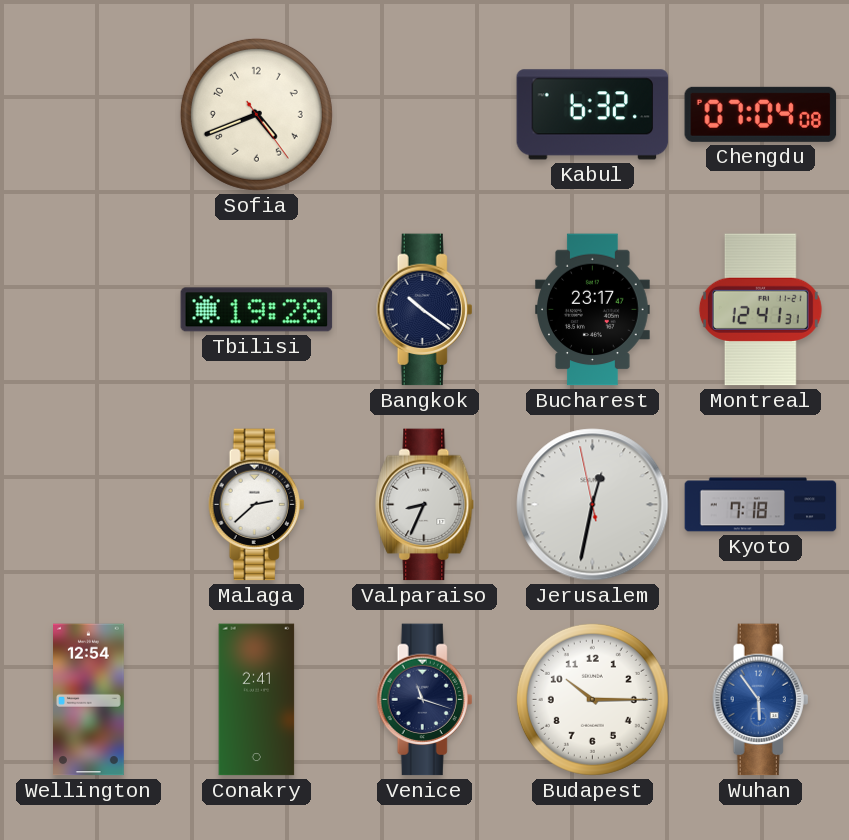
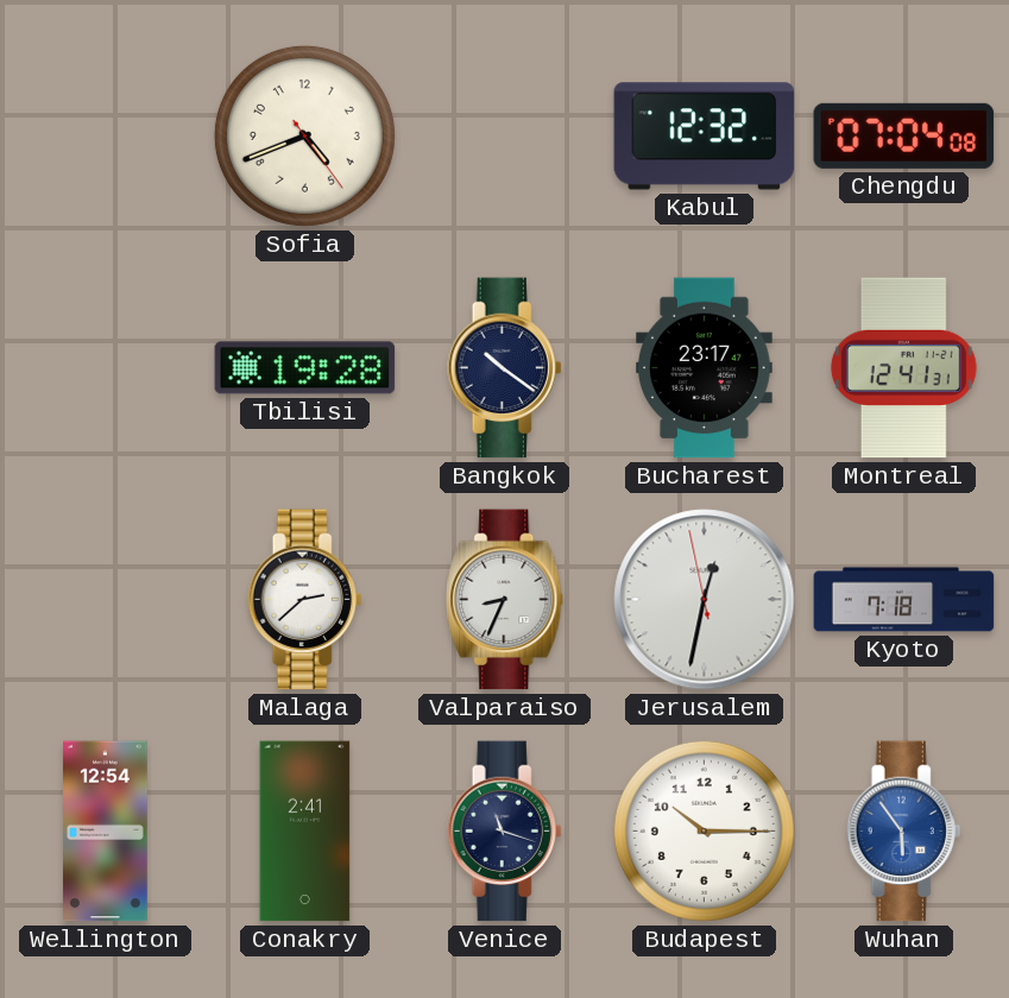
Kabul: 6:32 -> 12:32
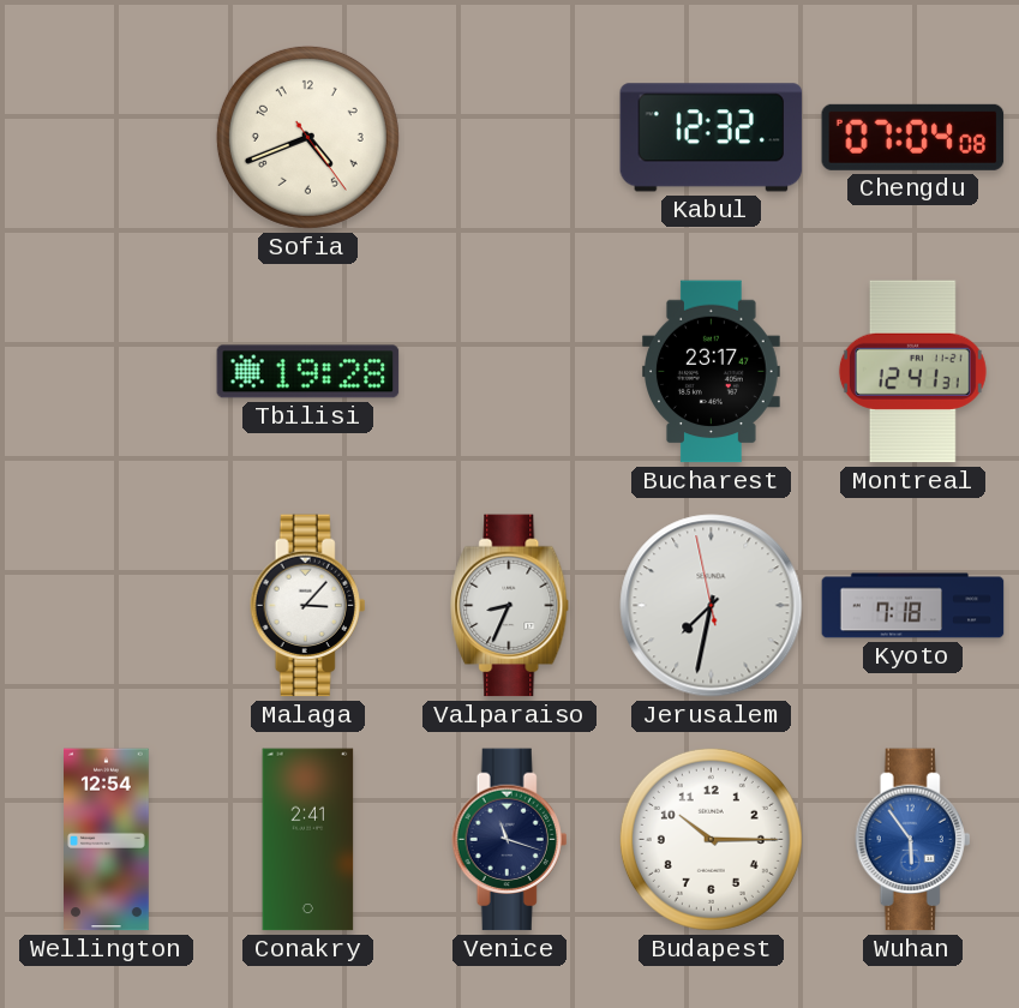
Bangkok: 10:21 -> none
Malaga: 2:38 -> 3:07
Jerusalem: 12:31 -> 7:31
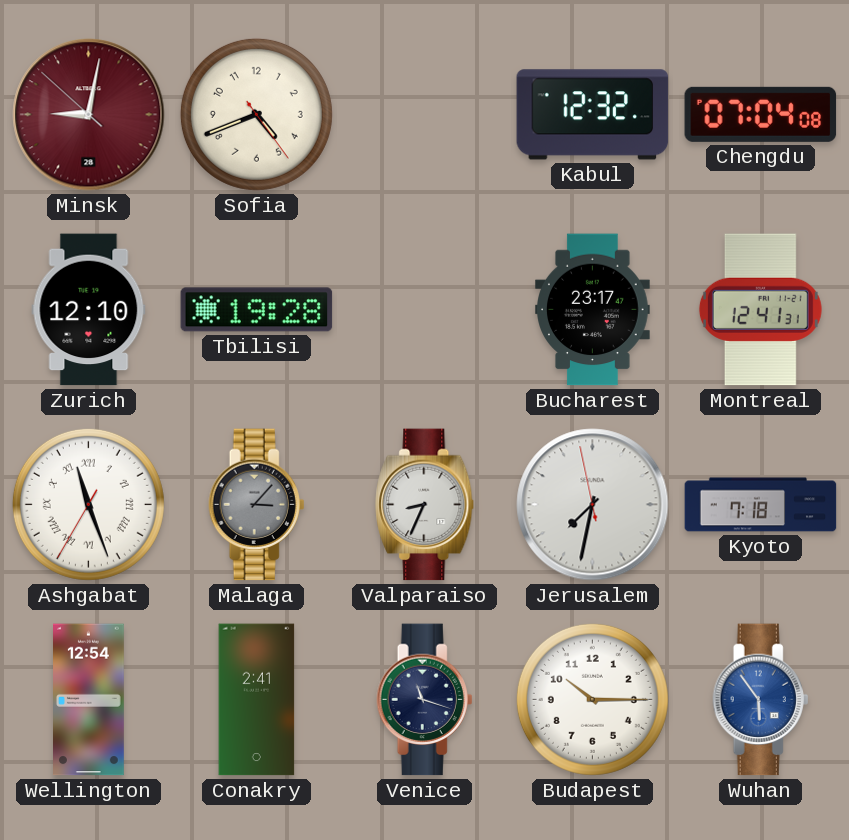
Minsk: none -> 9:01
Zurich: none -> 12:10
Ashgabat: none -> 11:26
Malaga dial: white -> grey
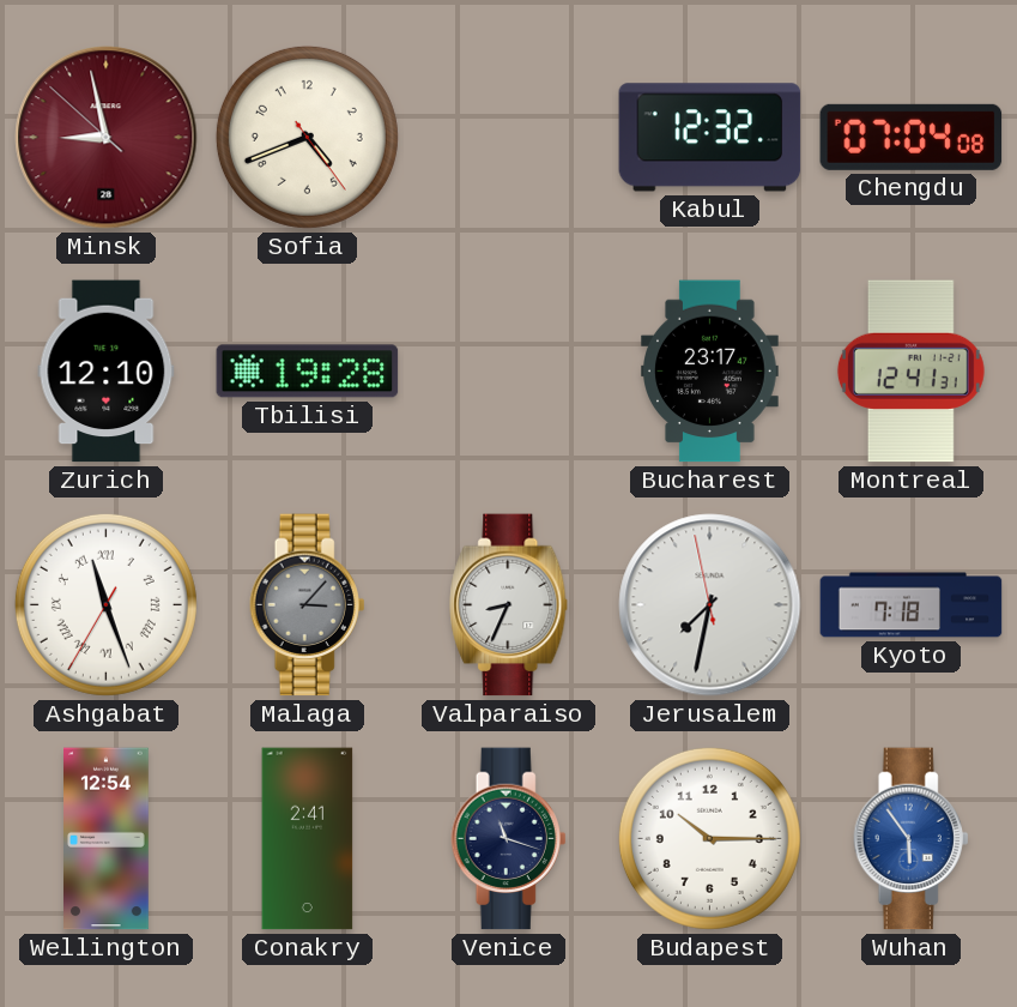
Minsk: 9:01 -> 8:57
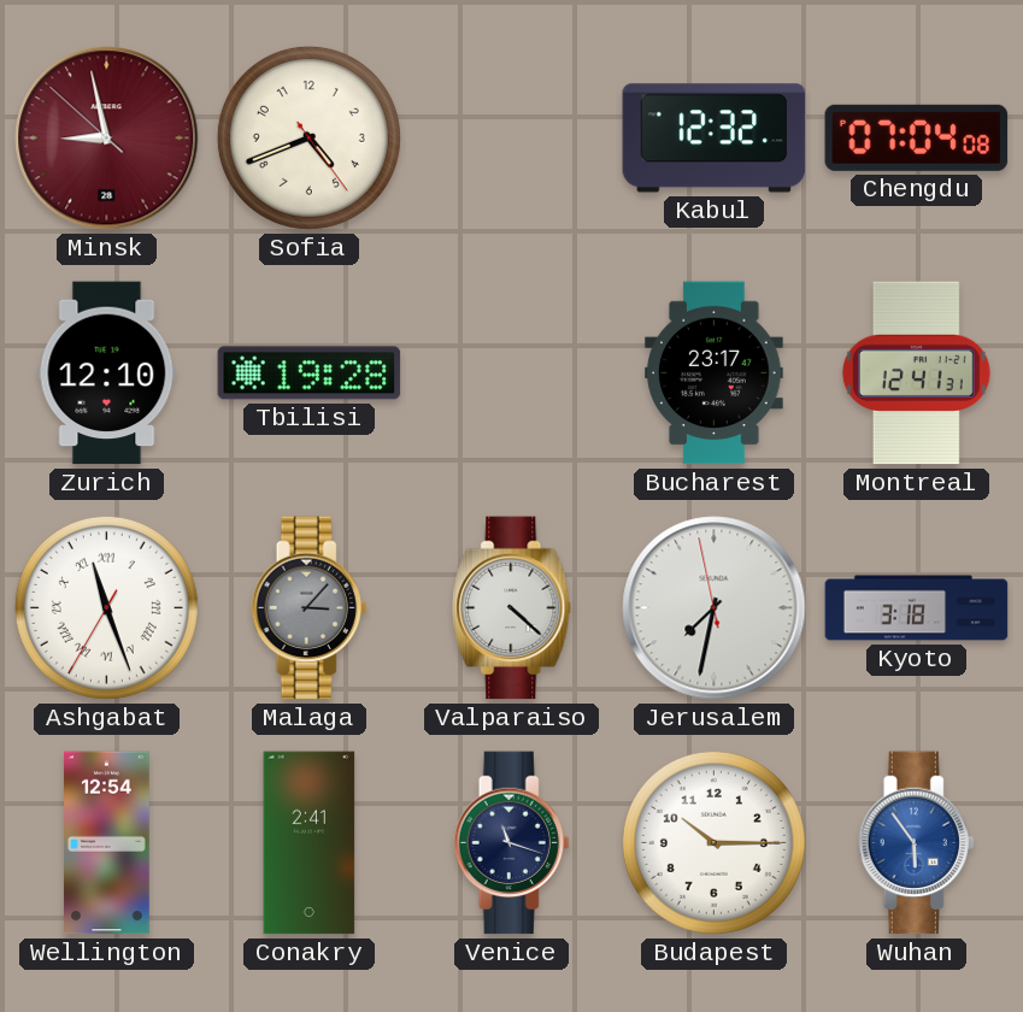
Valparaiso: 8:34 -> 4:22
Kyoto: 7:18 -> 3:18
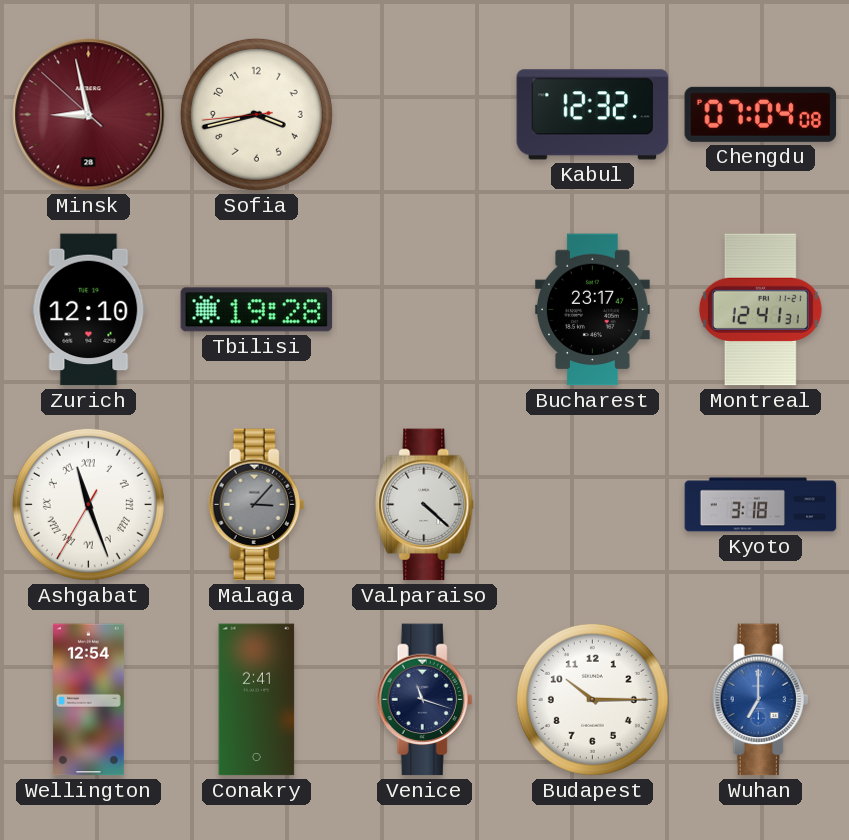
Sofia: 4:41 -> 3:42
Jerusalem: 7:31 -> none
Wuhan: 5:54 -> 7:00
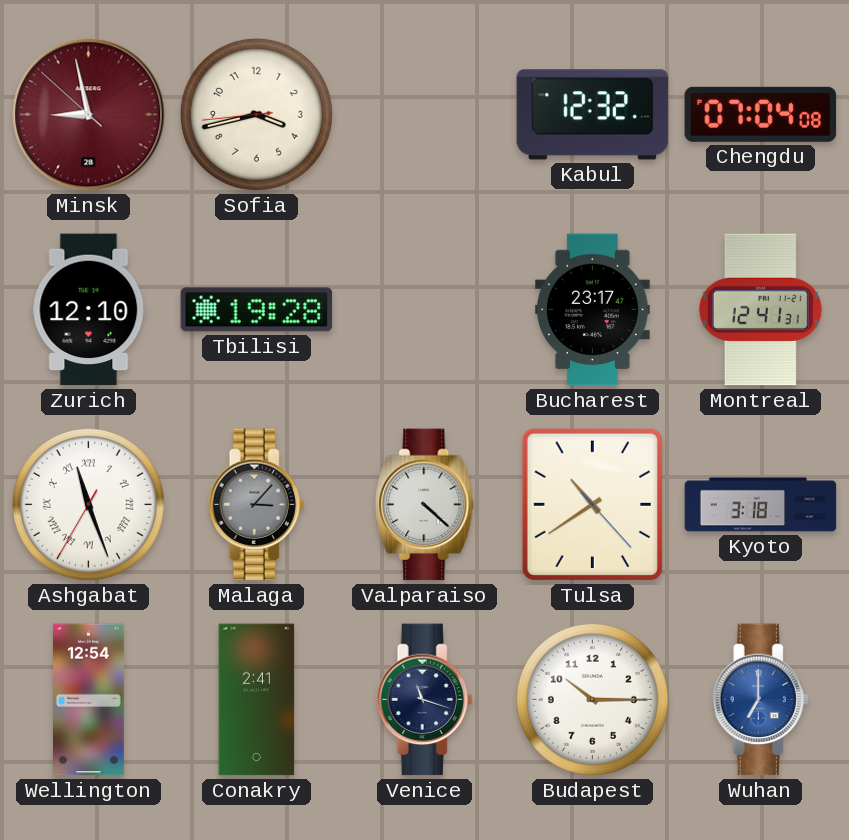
Tulsa: none -> 10:39
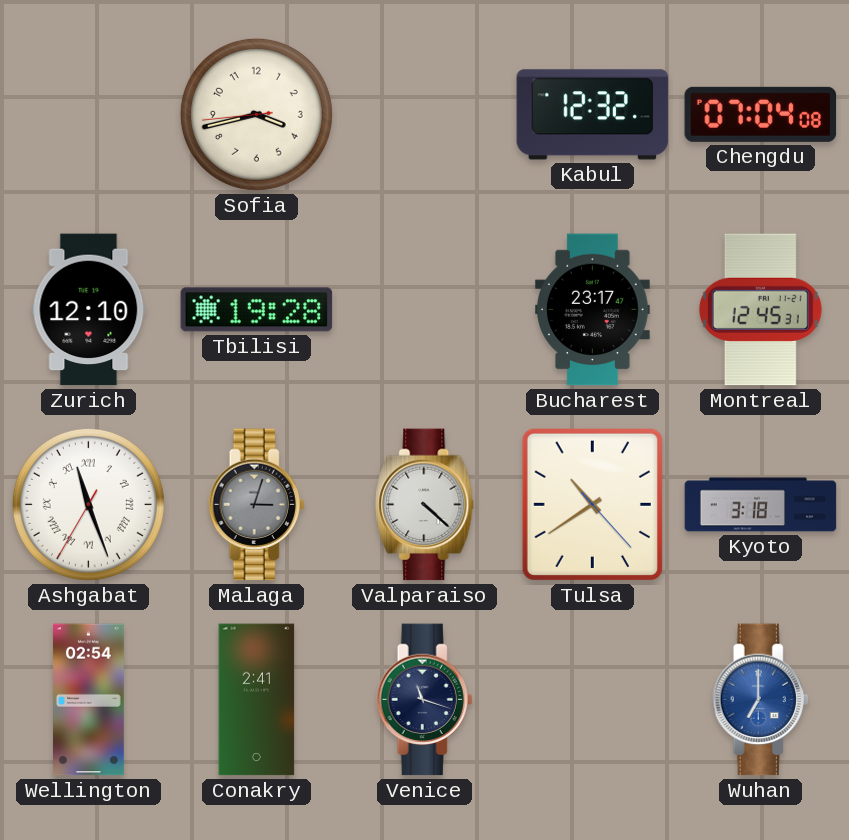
Minsk: 8:57 -> none
Montreal: 12:41 -> 12:45
Malaga: 3:07 -> 3:03
Wellington: 12:54 -> 02:54
Budapest: 10:15 -> none
